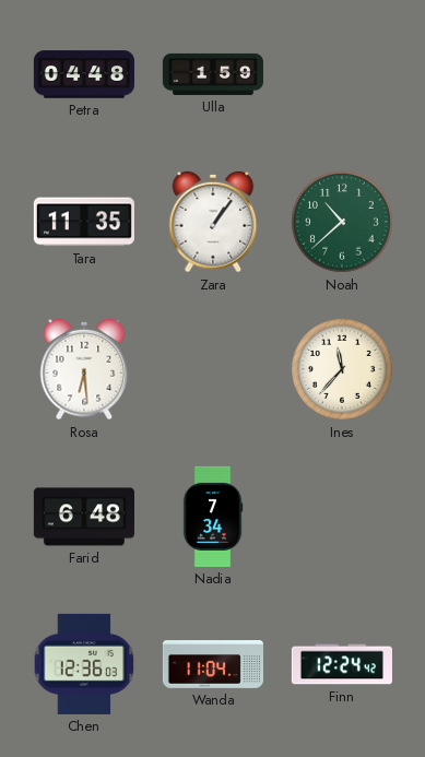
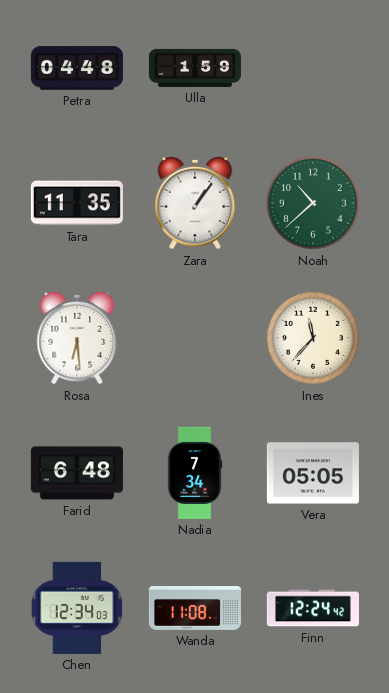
Vera: none -> 05:05
Chen: 12:36 -> 12:34
Wanda: 11:04 -> 11:08
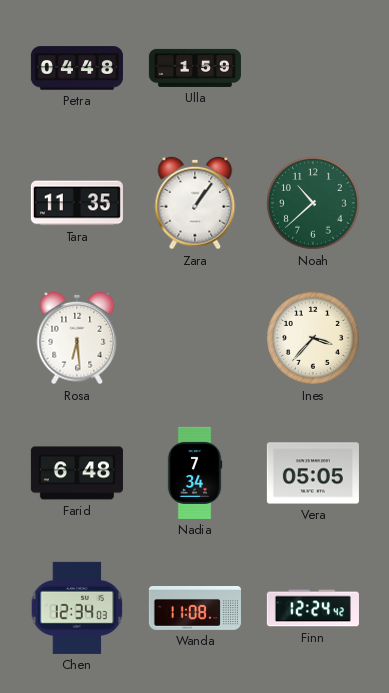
Ines: 11:37 -> 3:37
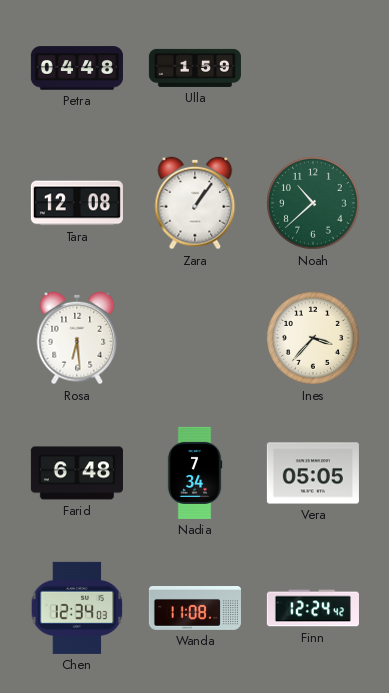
Tara: 11:35 -> 12:08
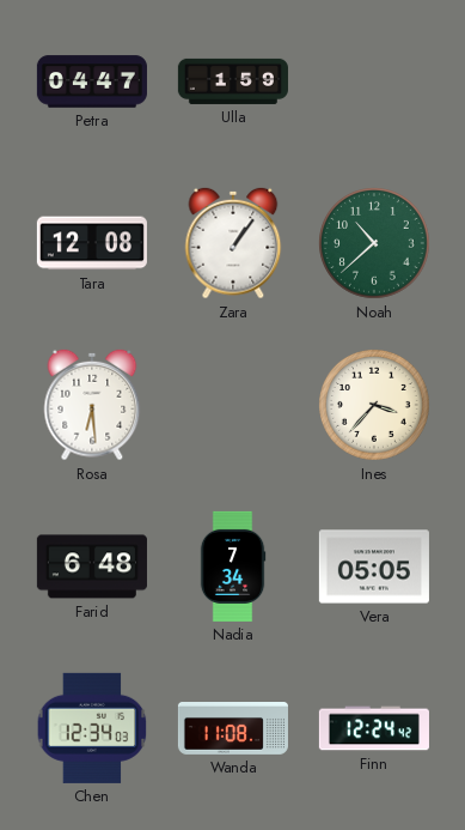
Petra: 04:48 -> 04:47
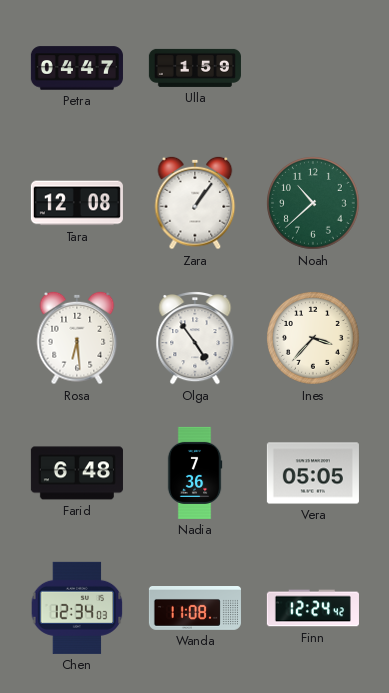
Olga: none -> 4:54
Nadia: 7:34 -> 7:36
